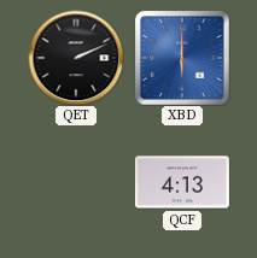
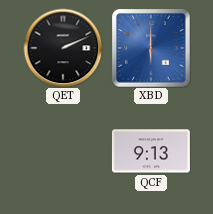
QCF: 4:13 -> 9:13
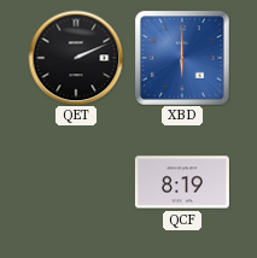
QCF: 9:13 -> 8:19
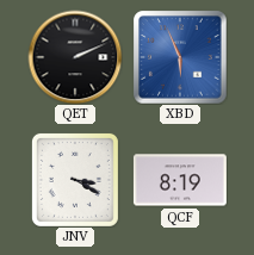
XBD: 6:00 -> 5:56
JNV: none -> 3:20
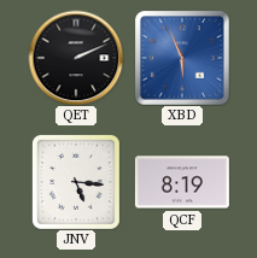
JNV: 3:20 -> 5:16
